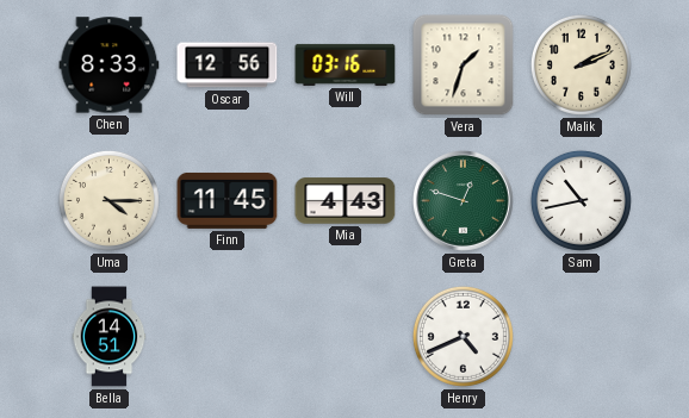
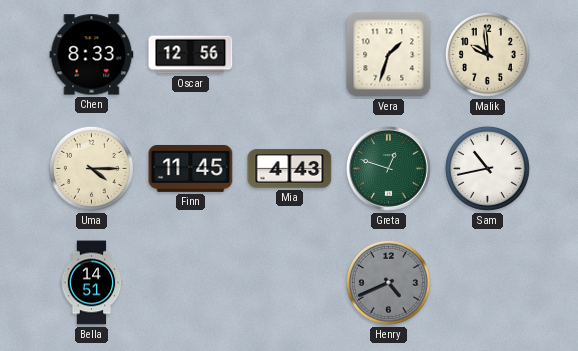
Will: 03:16 -> none
Malik: 2:11 -> 9:59
Henry dial: white -> grey
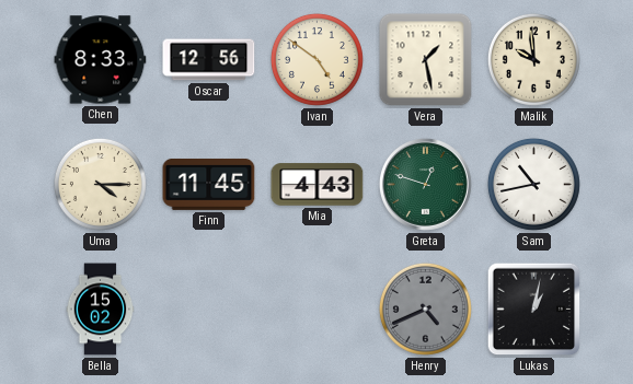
Ivan: none -> 4:51
Vera: 1:33 -> 1:28
Bella: 14:51 -> 15:02
Lukas: none -> 1:02
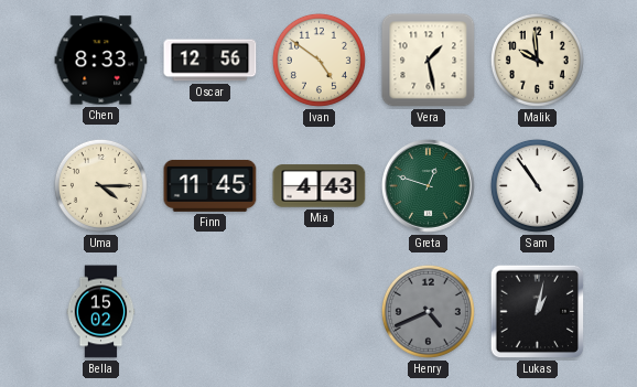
Sam: 10:43 -> 10:54
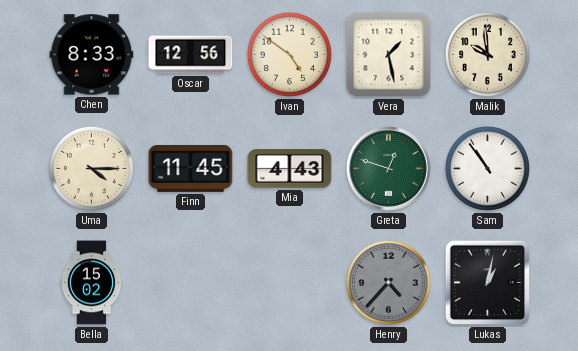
Henry: 4:41 -> 4:37
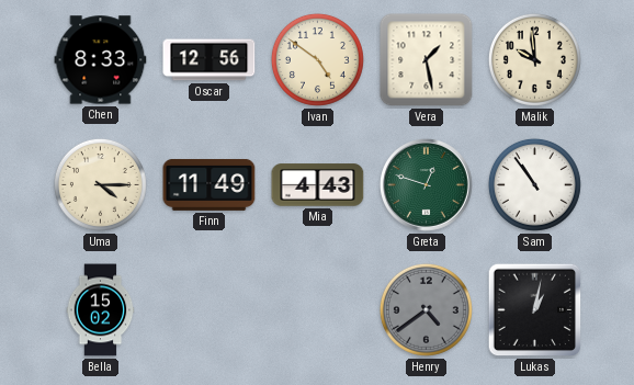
Finn: 11:45 -> 11:49
Henry: 4:37 -> 4:39
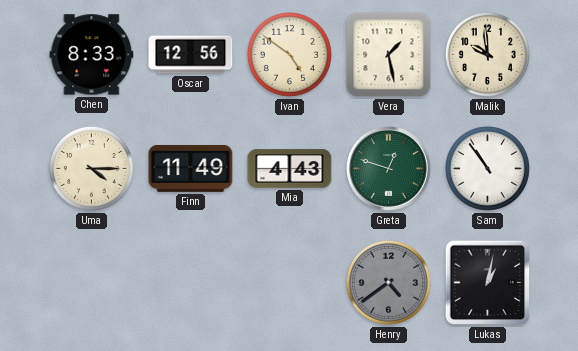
Bella: 15:02 -> none
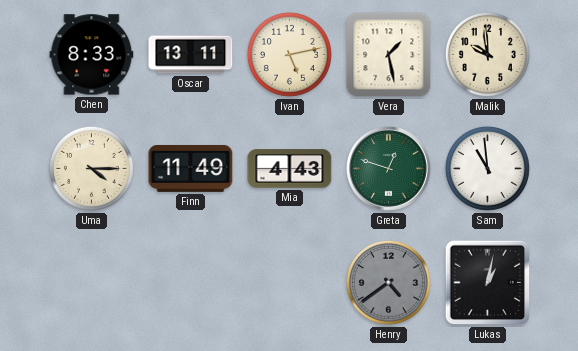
Oscar: 12:56 -> 13:11
Ivan: 4:51 -> 5:13
Sam: 10:54 -> 10:59
